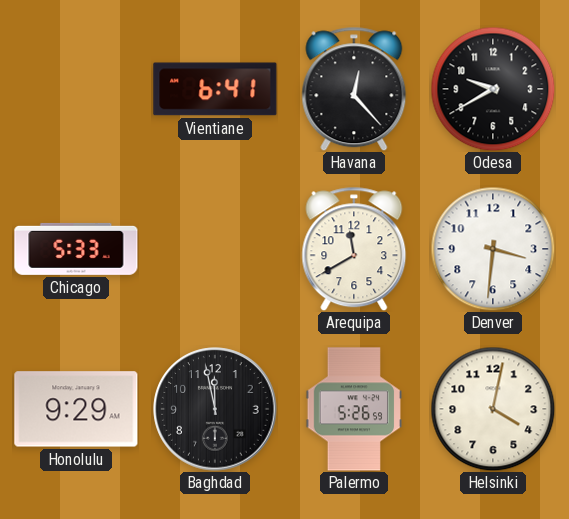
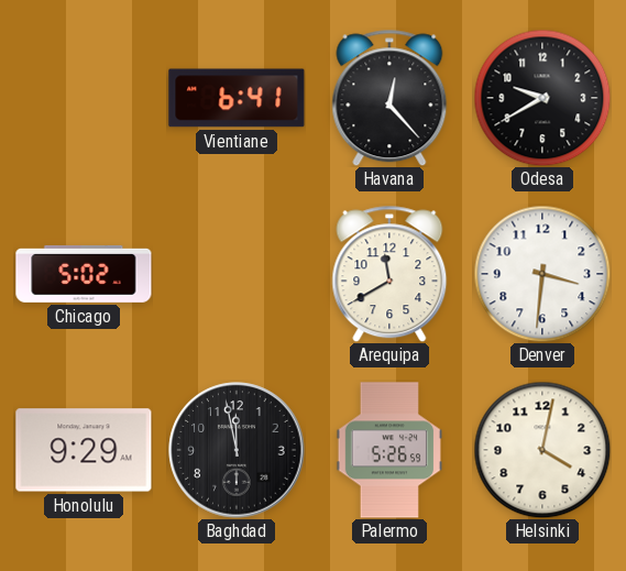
Chicago: 5:33 -> 5:02
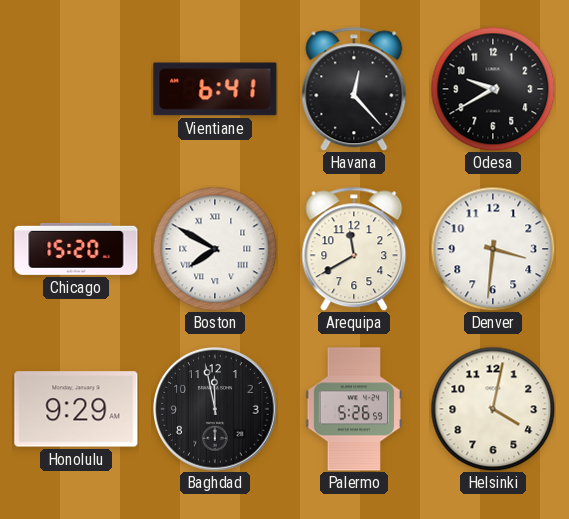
Chicago: 5:02 -> 15:20
Boston: none -> 7:50
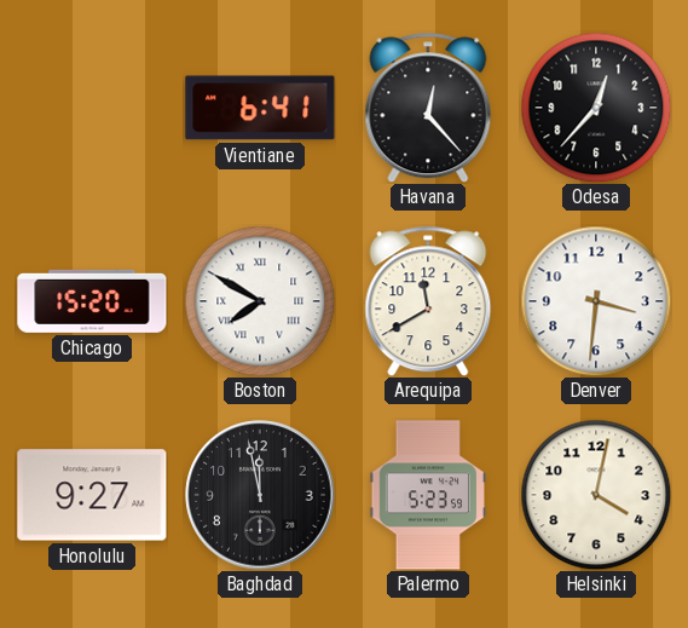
Odesa: 9:40 -> 12:37
Honolulu: 9:29 -> 9:27
Palermo: 5:26 -> 5:23
